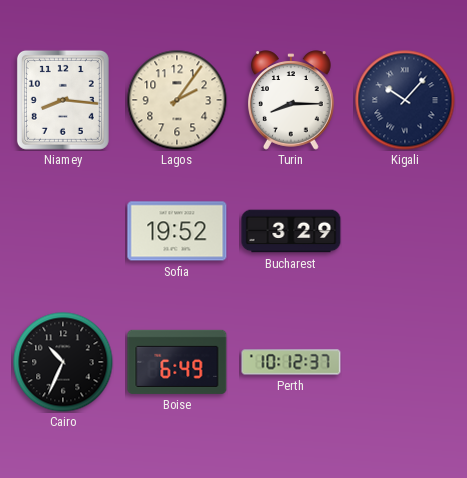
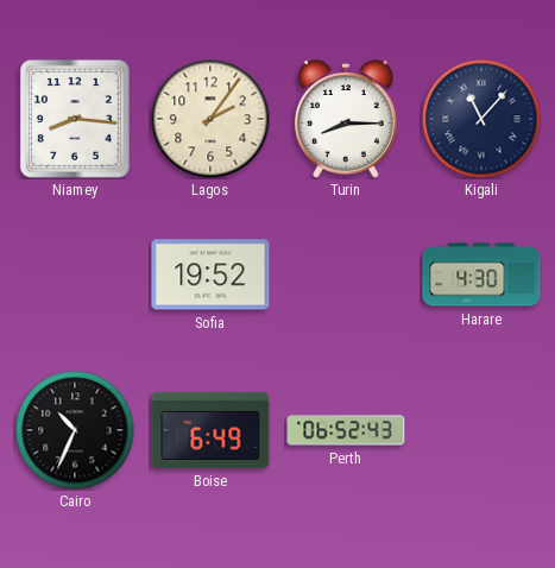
Kigali: 10:07 -> 11:07
Bucharest: 3:29 -> none
Harare: none -> 4:30
Perth: 10:12 -> 06:52
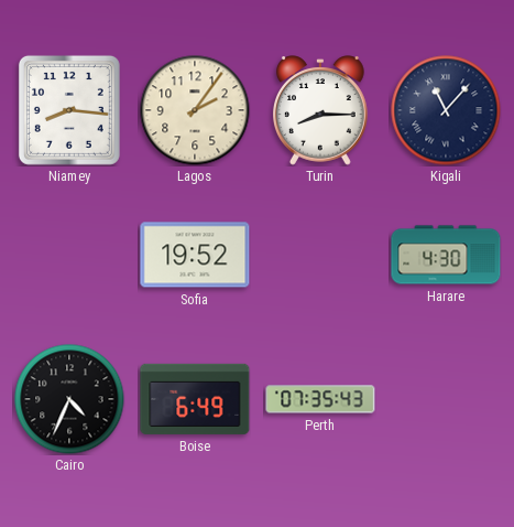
Cairo: 10:34 -> 4:34
Perth: 06:52 -> 07:35
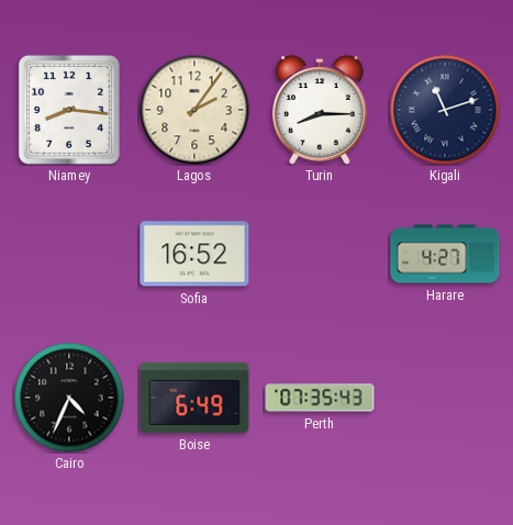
Kigali: 11:07 -> 11:12
Sofia: 19:52 -> 16:52
Harare: 4:30 -> 4:27
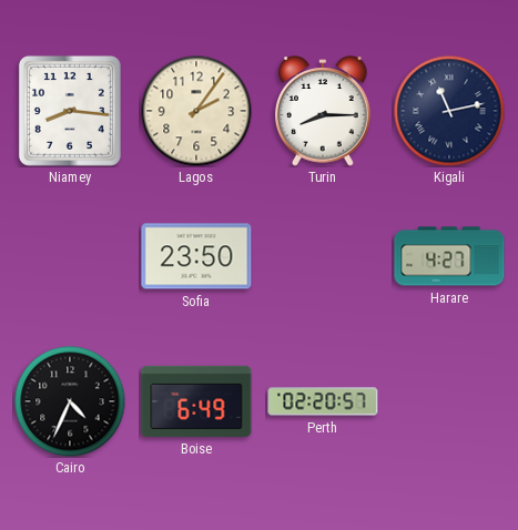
Kigali: 11:12 -> 11:13
Sofia: 16:52 -> 23:50
Perth: 07:35 -> 02:20
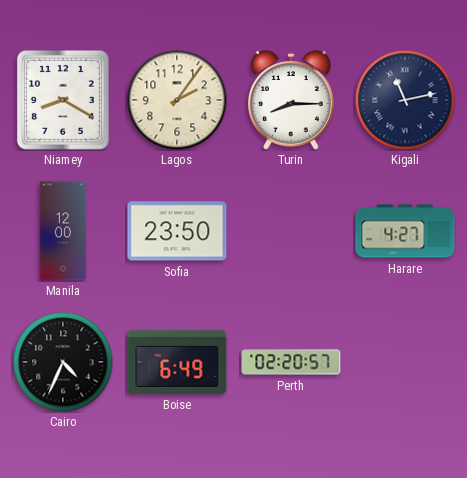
Niamey: 8:16 -> 8:20
Manila: none -> 12:00
